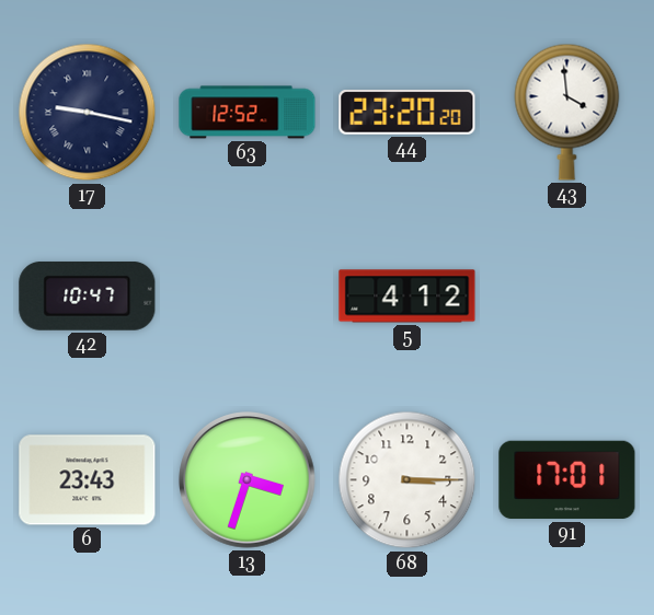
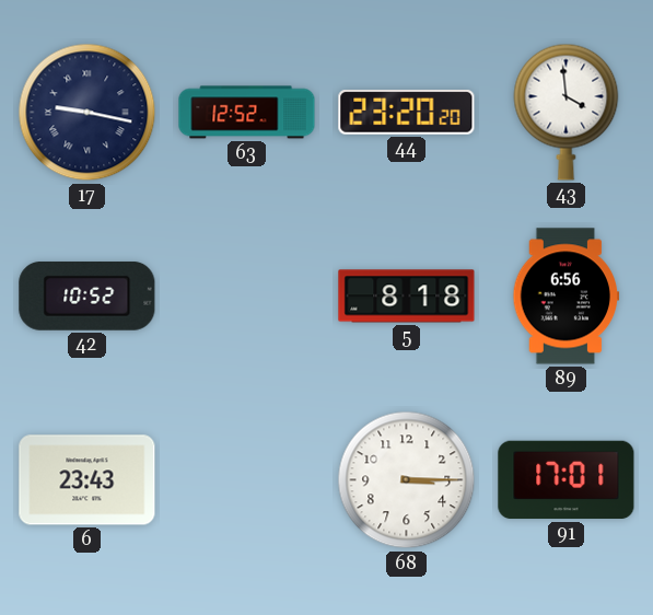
42: 10:47 -> 10:52
5: 4:12 -> 8:18
89: none -> 6:56
13: 3:33 -> none
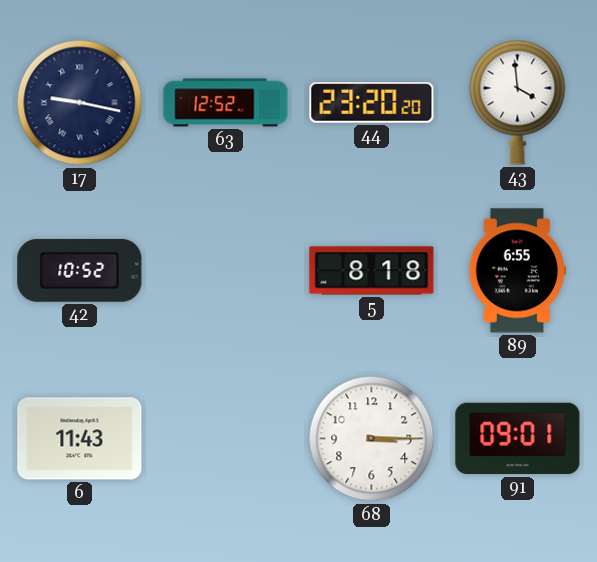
89: 6:56 -> 6:55
6: 23:43 -> 11:43
91: 17:01 -> 09:01
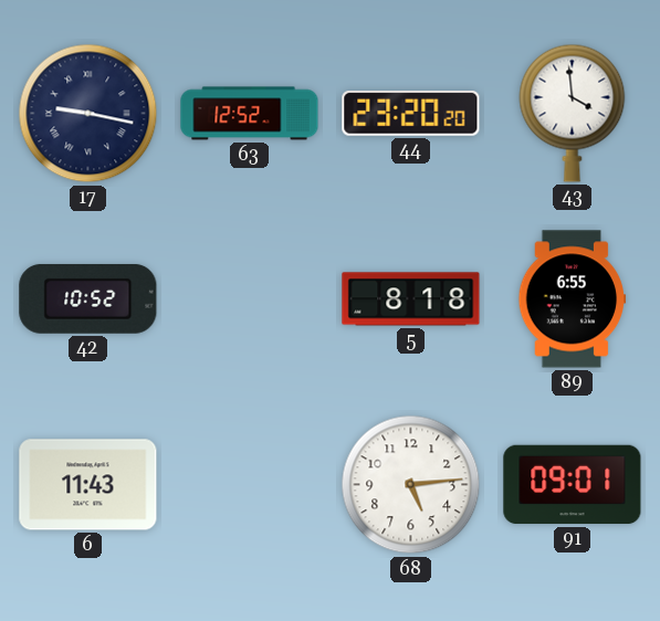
68: 3:15 -> 5:14
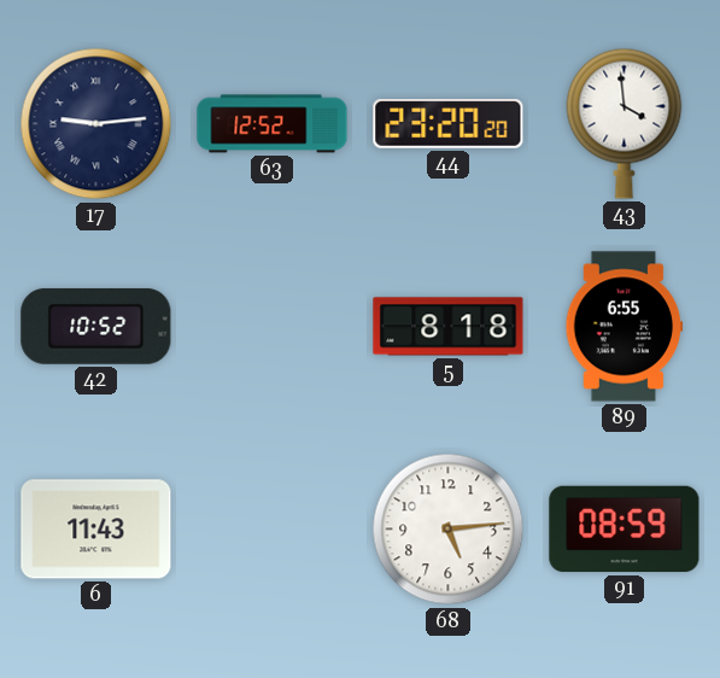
17: 9:17 -> 9:14
91: 09:01 -> 08:59
